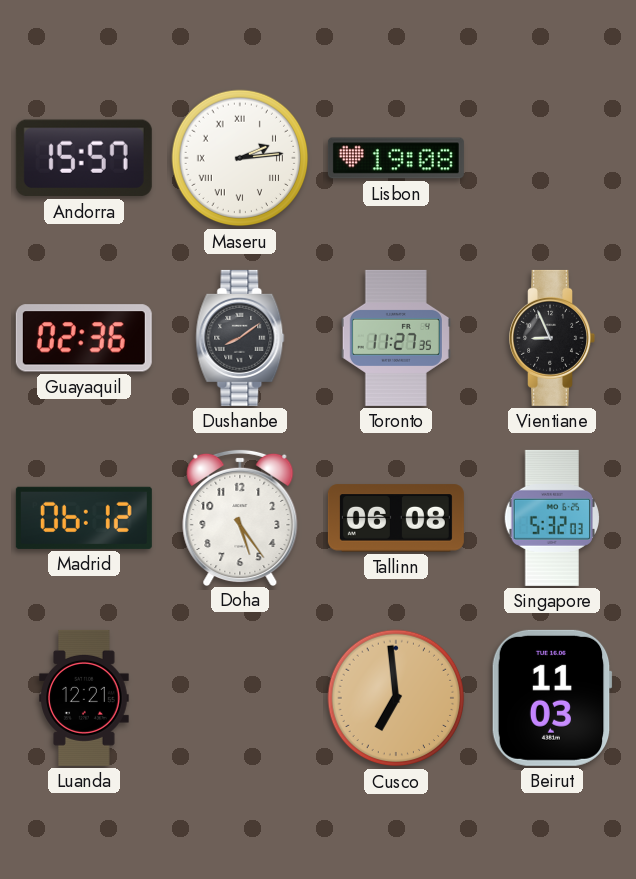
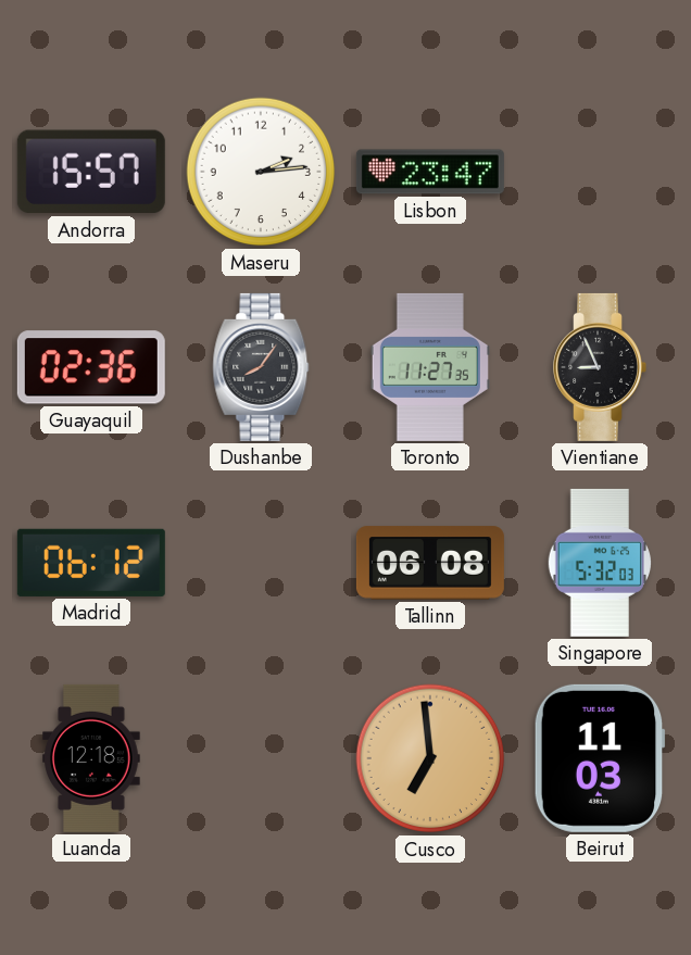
Maseru numerals: Roman -> Arabic
Lisbon: 19:08 -> 23:47
Dushanbe: 8:09 -> 8:06
Doha: 5:24 -> none
Luanda: 12:21 -> 12:18
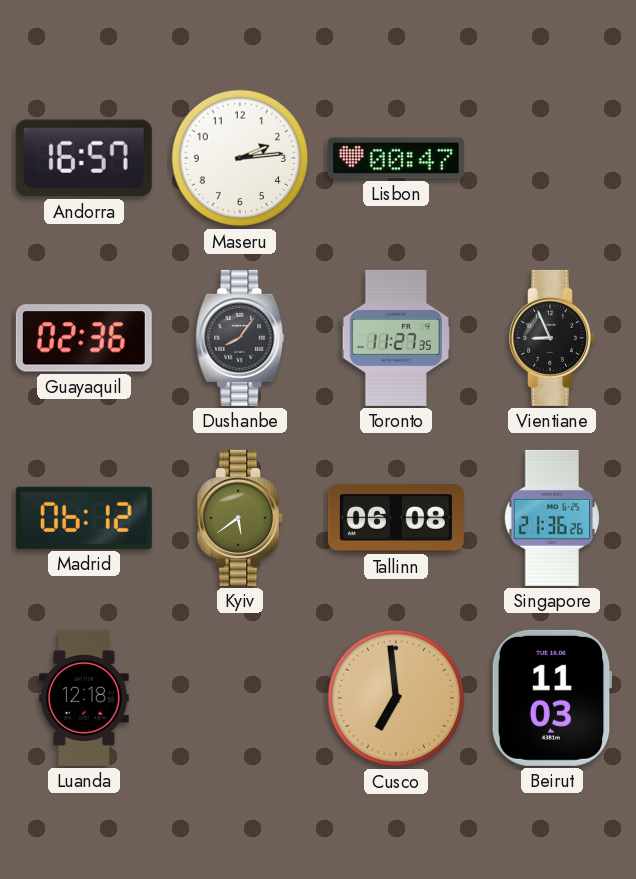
Andorra: 15:57 -> 16:57
Lisbon: 23:47 -> 00:47
Kyiv: none -> 5:39
Singapore: 5:32 -> 21:36
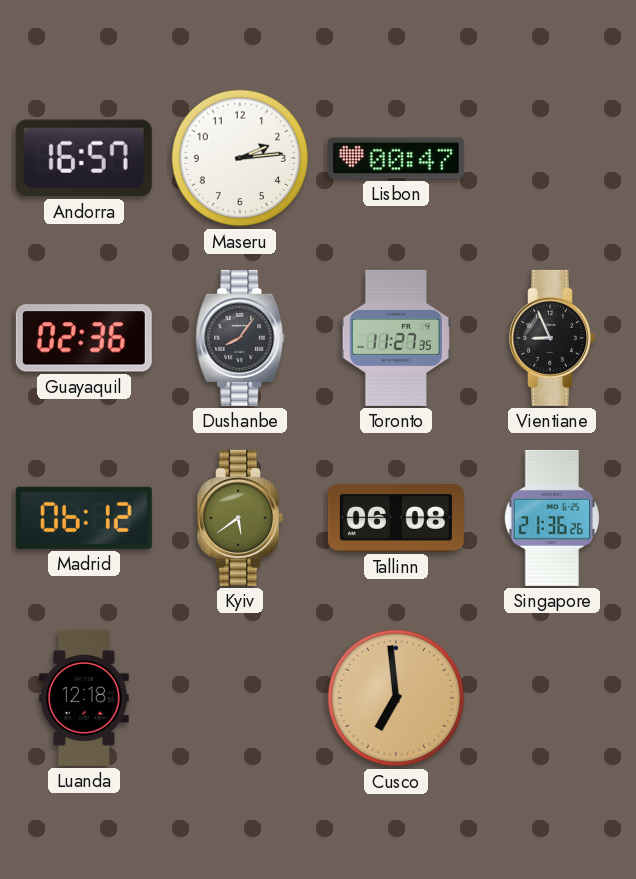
Beirut: 11:03 -> none
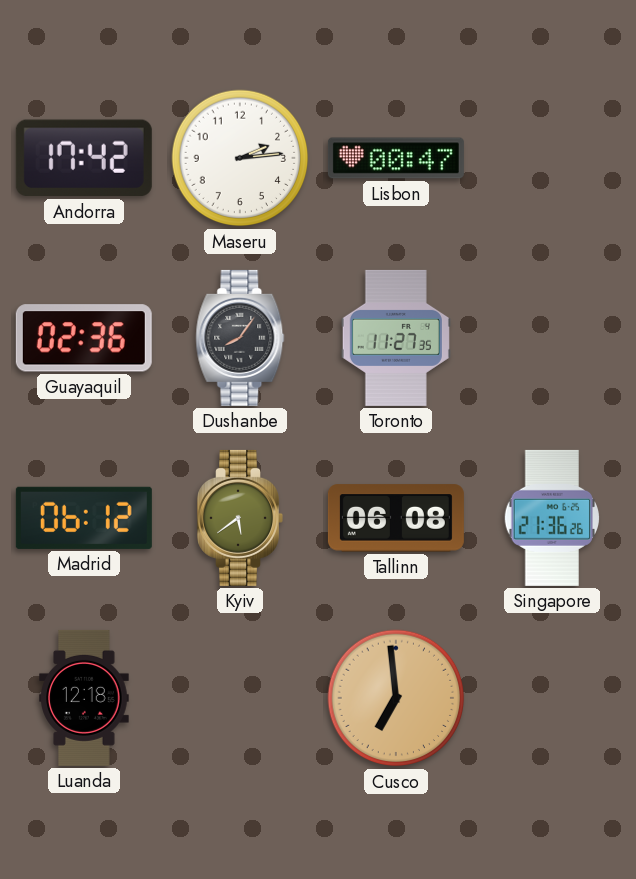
Andorra: 16:57 -> 17:42
Vientiane: 8:56 -> none
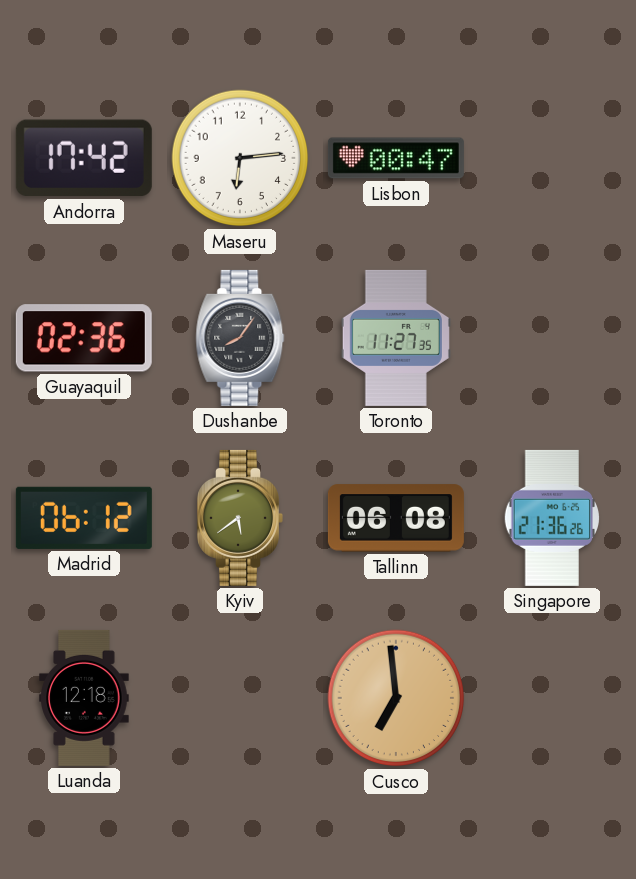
Maseru: 2:14 -> 6:14
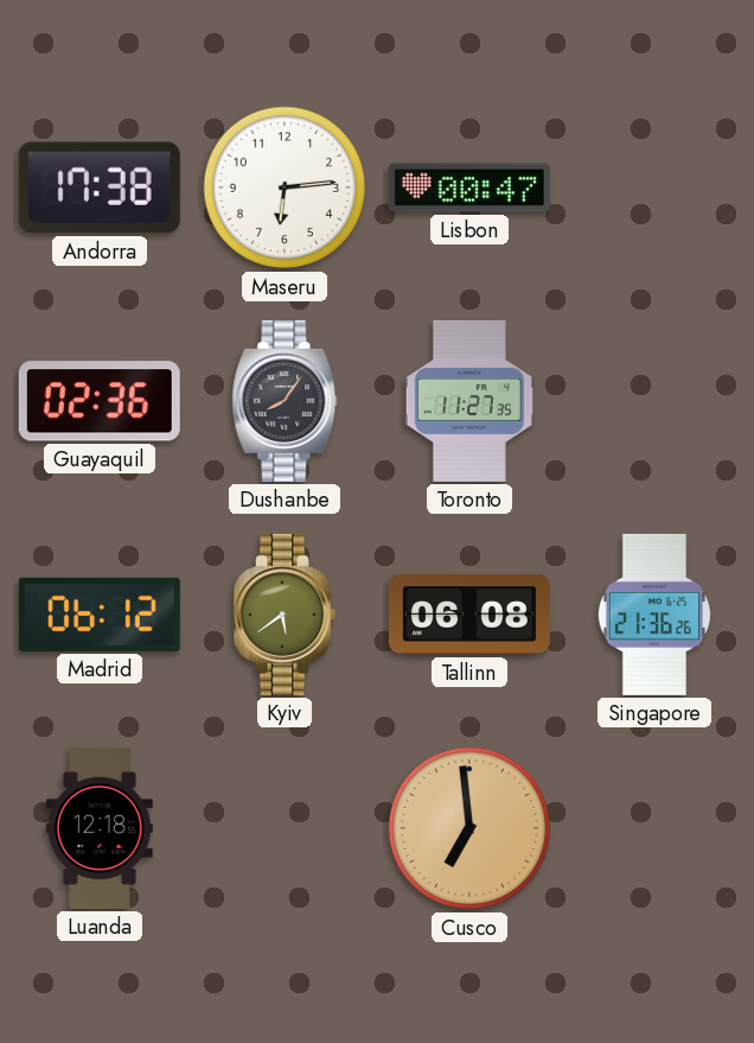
Andorra: 17:42 -> 17:38
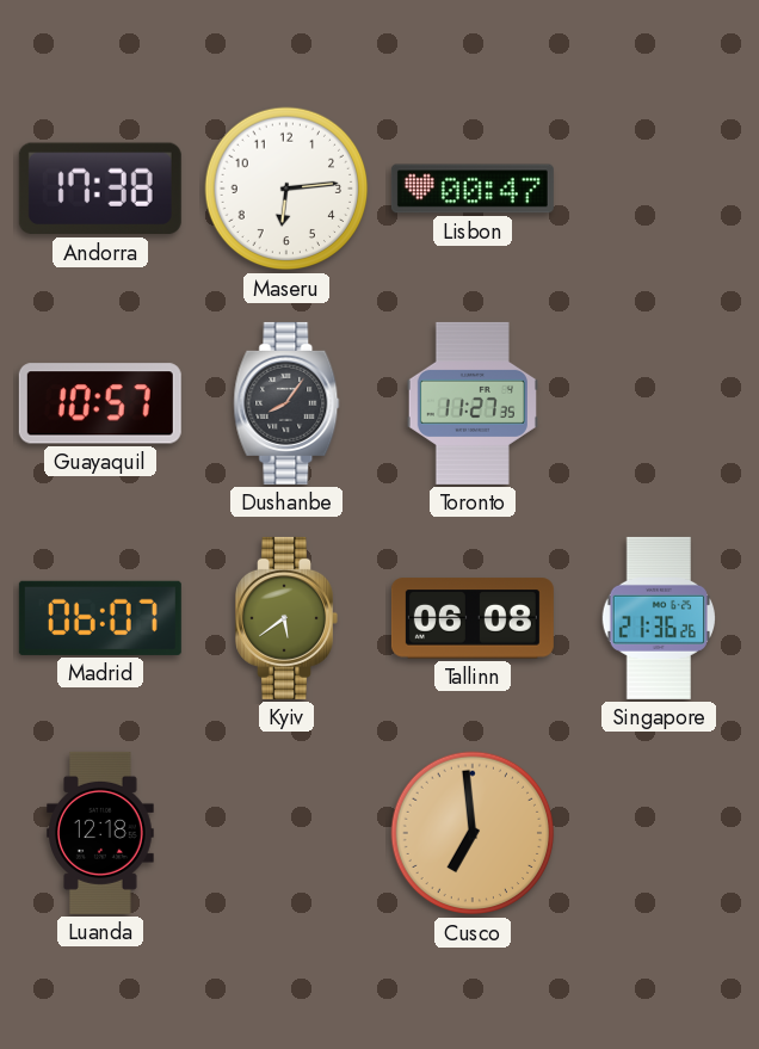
Guayaquil: 02:36 -> 10:57
Madrid: 06:12 -> 06:07
